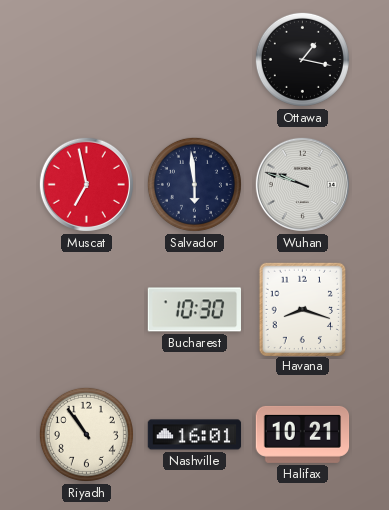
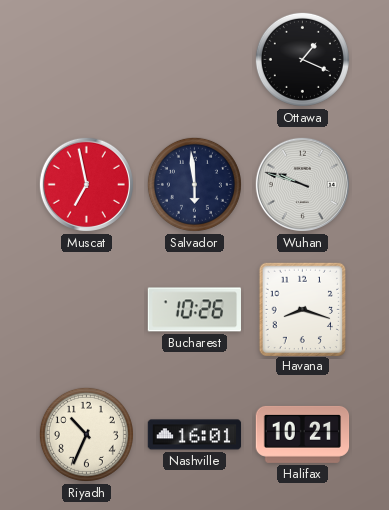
Ottawa: 1:17 -> 1:19
Bucharest: 10:30 -> 10:26
Riyadh: 10:54 -> 10:34
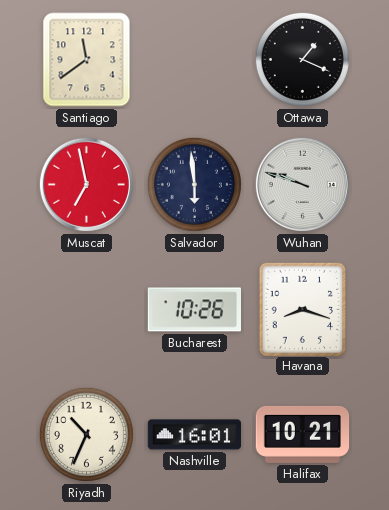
Santiago: none -> 11:39
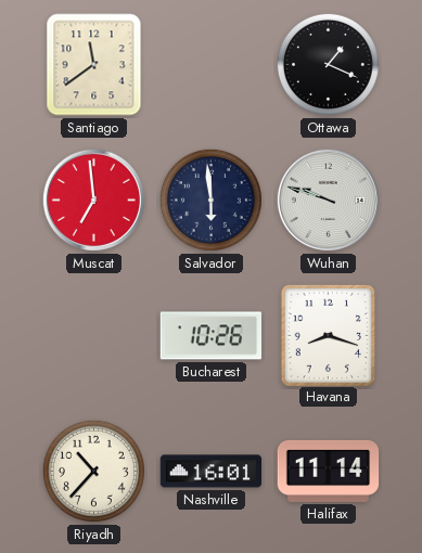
Muscat: 6:58 -> 6:59
Riyadh: 10:34 -> 10:37
Halifax: 10:21 -> 11:14
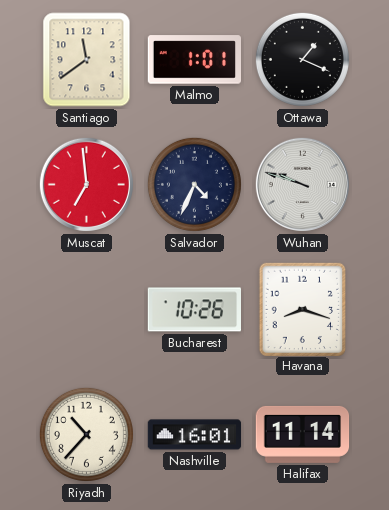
Malmo: none -> 1:01
Salvador: 5:59 -> 4:34
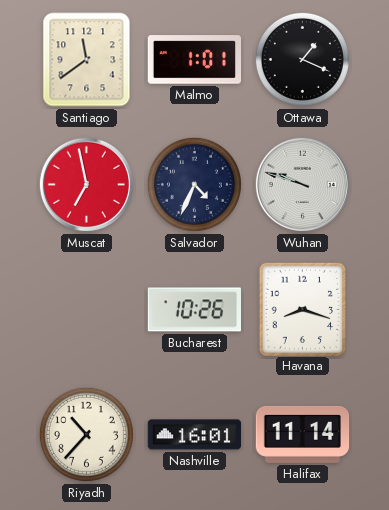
Muscat: 6:59 -> 6:58
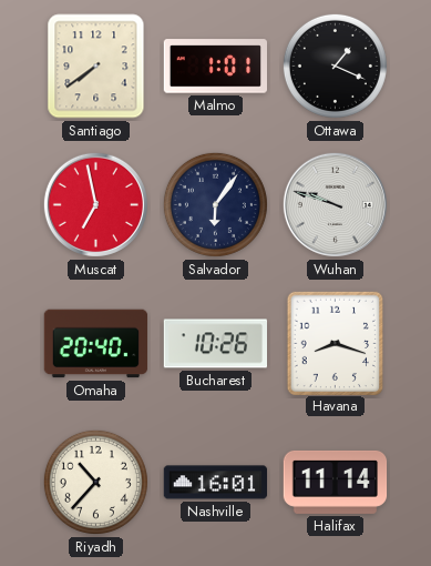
Santiago: 11:39 -> 7:39
Salvador: 4:34 -> 6:06
Omaha: none -> 20:40
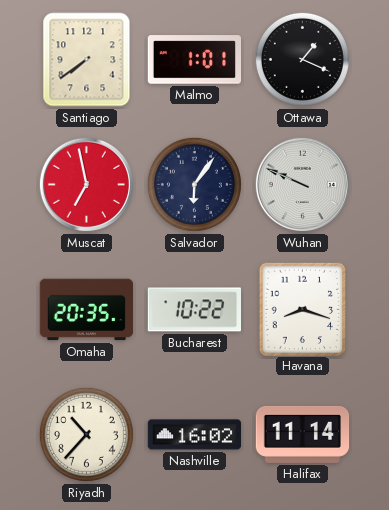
Wuhan: 9:48 -> 9:49
Omaha: 20:40 -> 20:35
Bucharest: 10:26 -> 10:22
Nashville: 16:01 -> 16:02
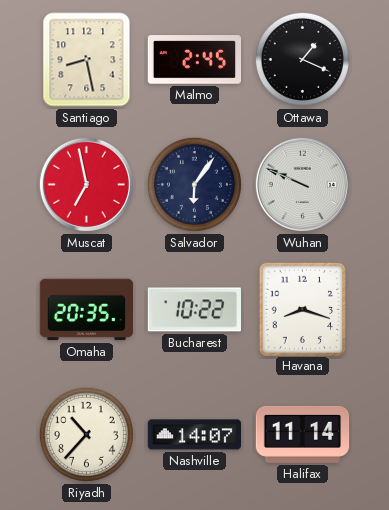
Santiago: 7:39 -> 8:28
Malmo: 1:01 -> 2:45
Nashville: 16:02 -> 14:07
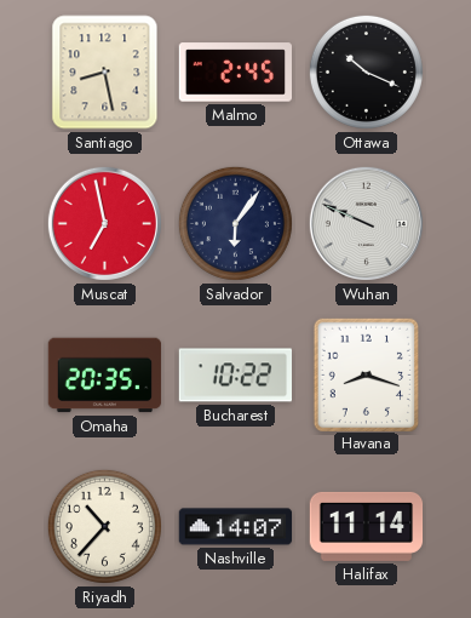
Ottawa: 1:19 -> 10:19
